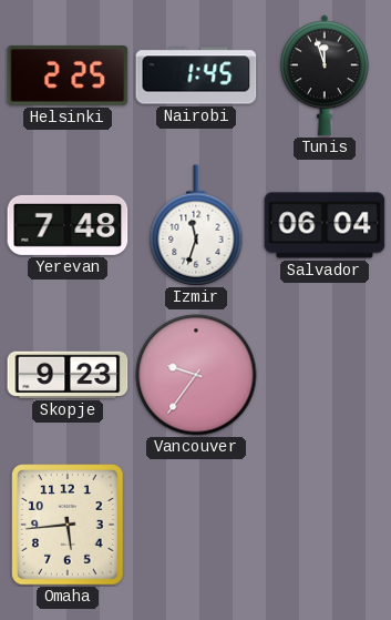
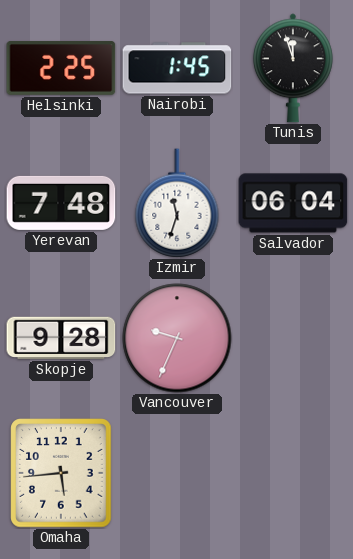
Skopje: 9:23 -> 9:28
Vancouver: 9:36 -> 9:34
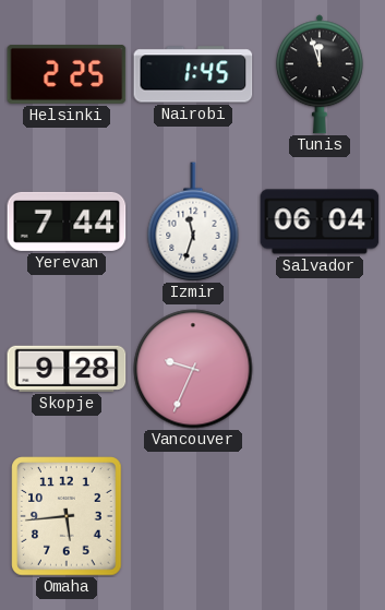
Yerevan: 7:48 -> 7:44
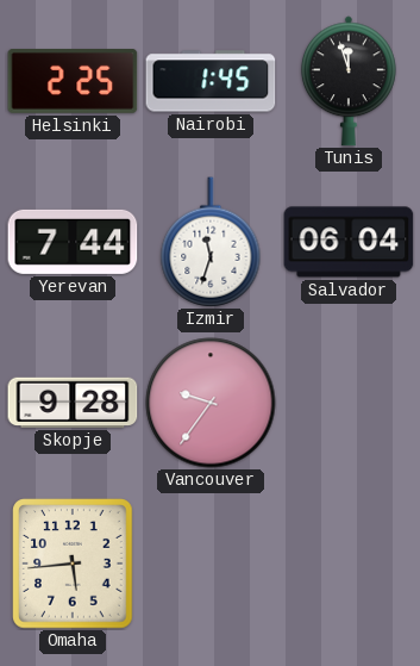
Vancouver: 9:34 -> 9:36
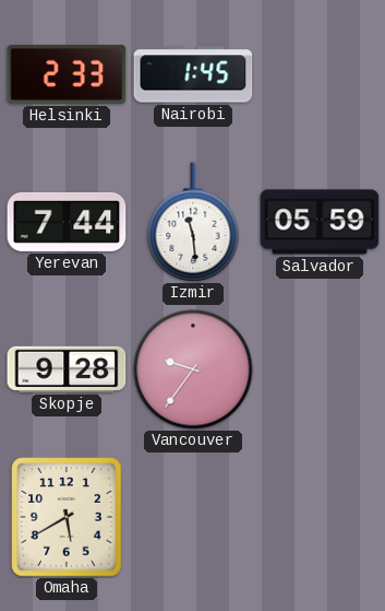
Helsinki: 2:25 -> 2:33
Tunis: 11:57 -> none
Izmir: 11:33 -> 11:29
Salvador: 06:04 -> 05:59
Omaha: 5:44 -> 5:40
